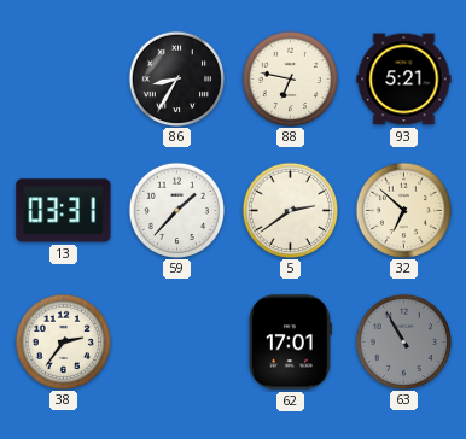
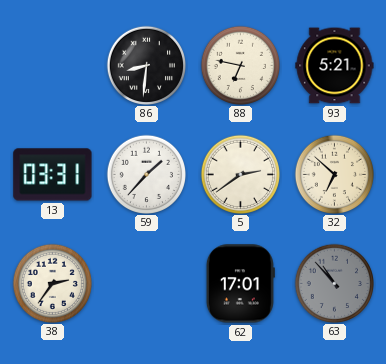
86: 8:35 -> 8:31
63: 10:55 -> 10:53
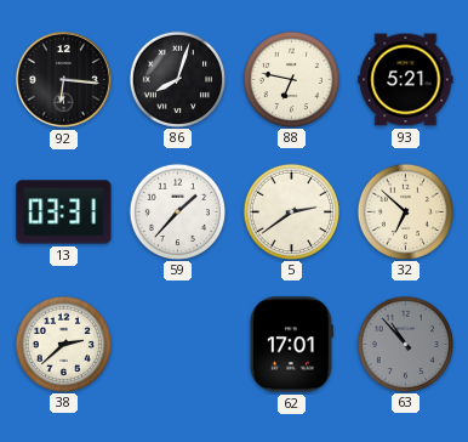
92: none -> 6:16
86: 8:31 -> 8:03
38: 2:36 -> 2:38
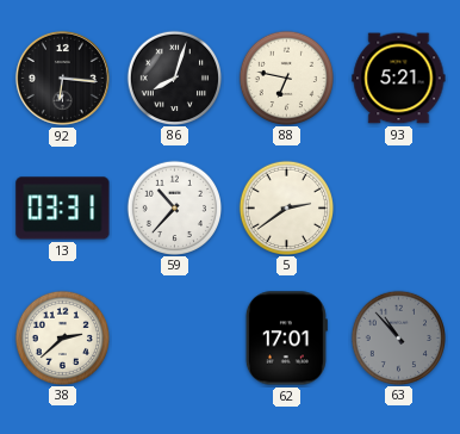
59: 1:37 -> 10:37
32: 6:52 -> none
